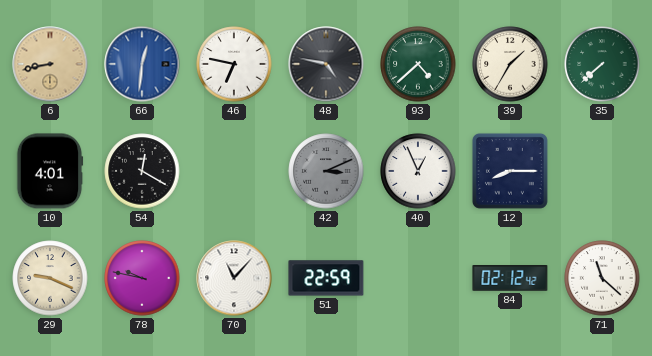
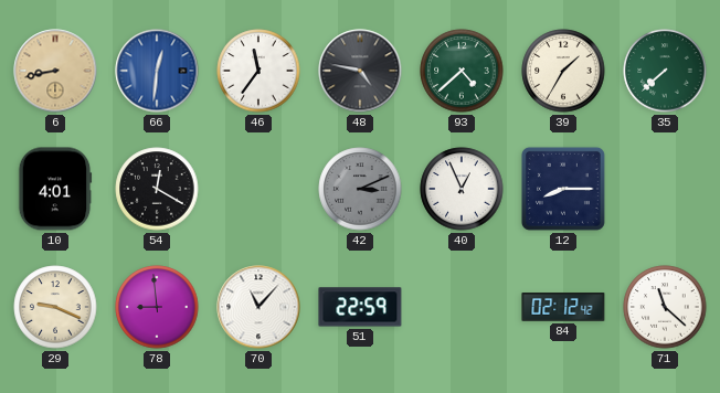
46: 6:47 -> 11:36
78: 9:47 -> 8:59
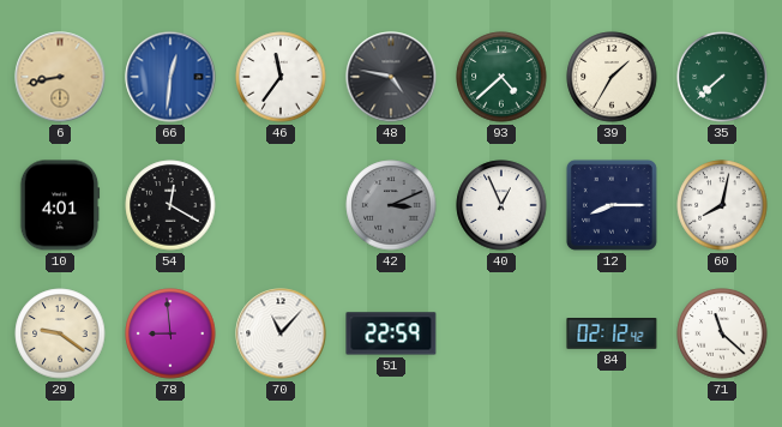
60: none -> 8:02
29: 9:19 -> 9:21
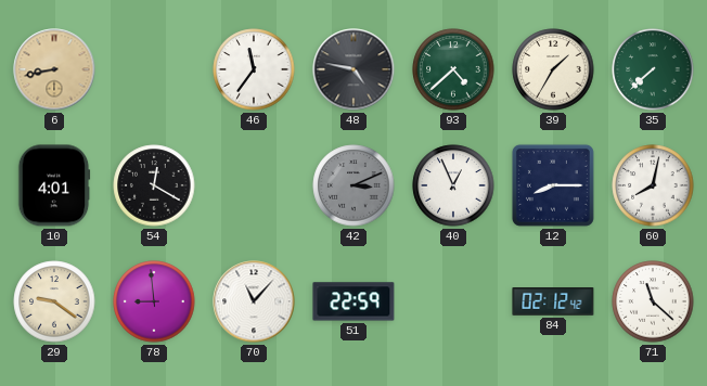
66: 12:31 -> none
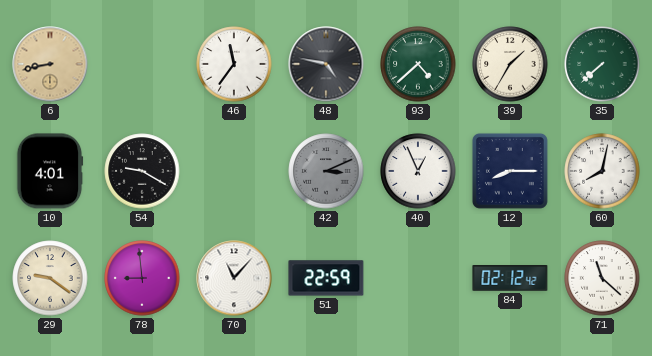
54: 12:20 -> 9:20
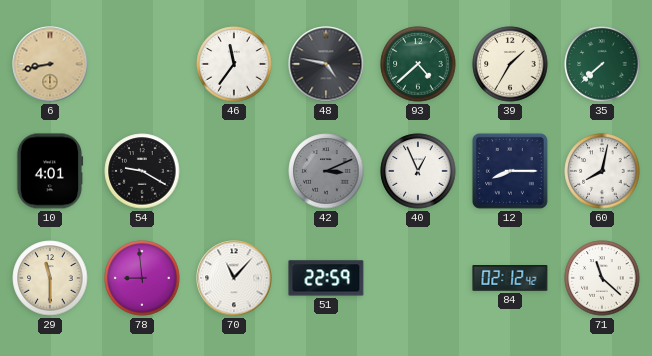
29: 9:21 -> 11:30
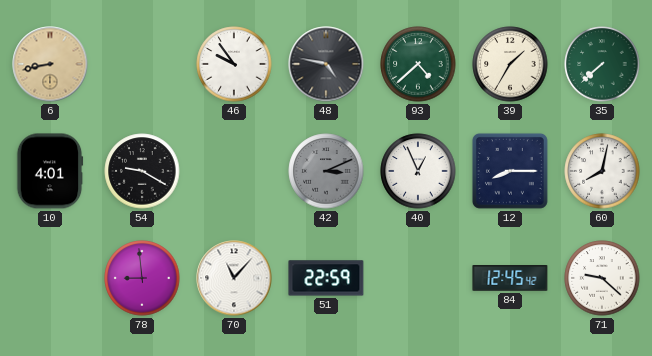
46: 11:36 -> 9:54
29: 11:30 -> none
84: 02:12 -> 12:45
71: 11:22 -> 9:22
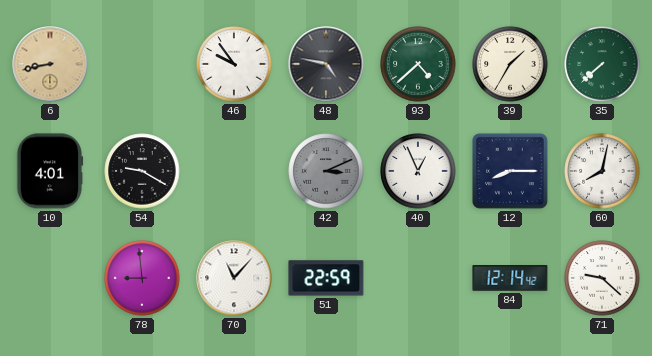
84: 12:45 -> 12:14
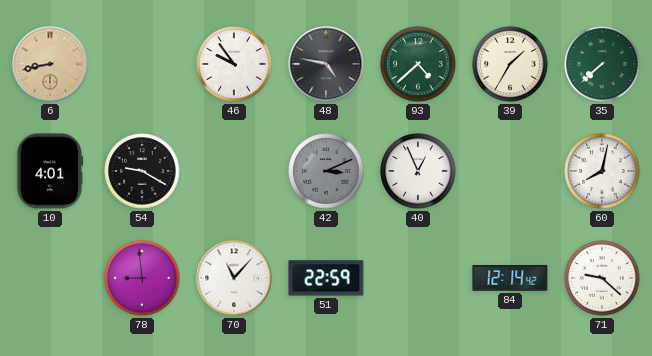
12: 8:15 -> none
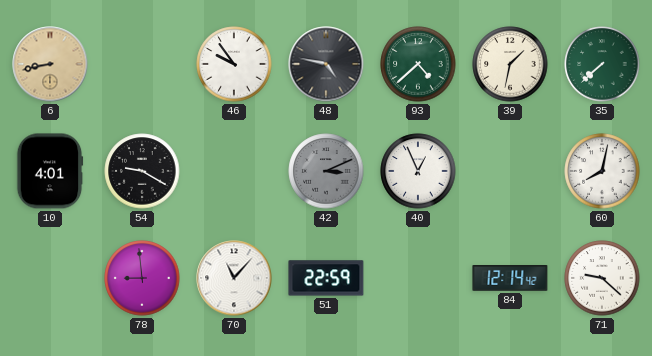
39: 1:35 -> 1:32
